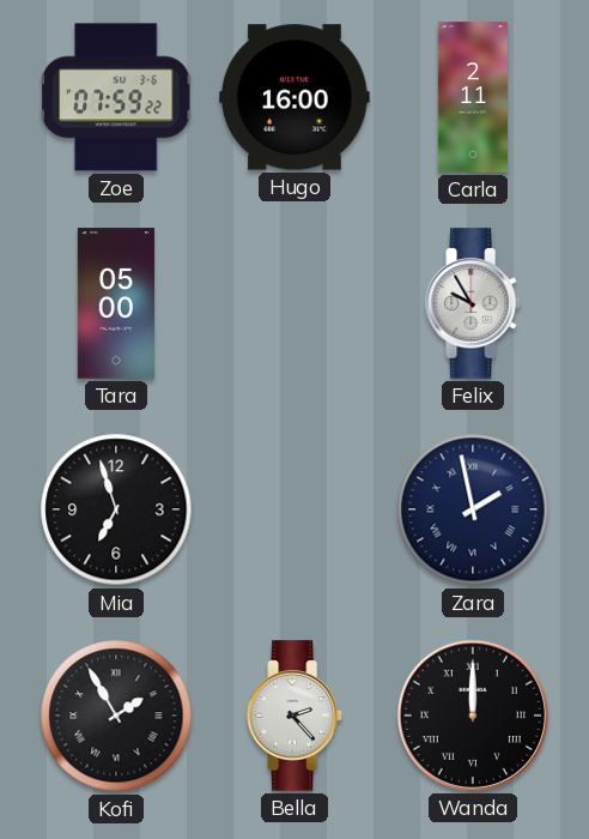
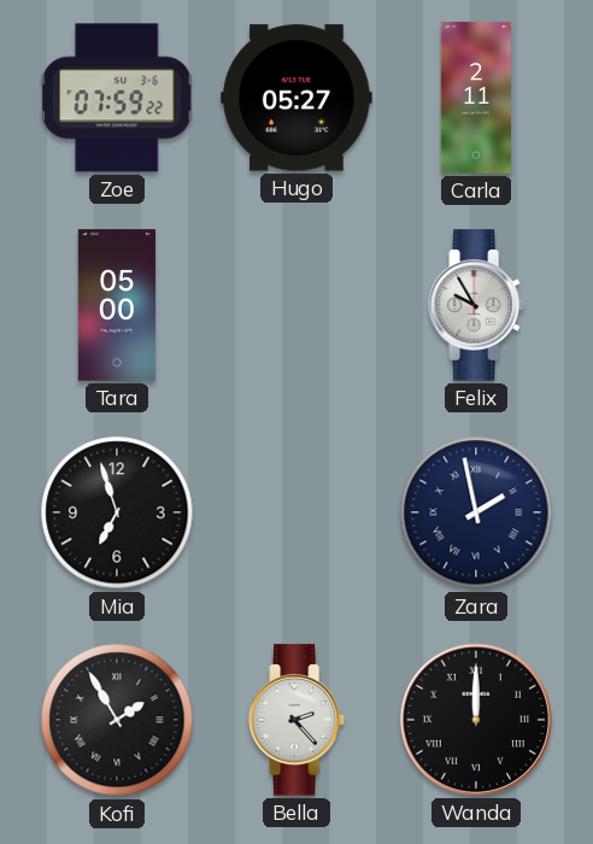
Hugo: 16:00 -> 05:27
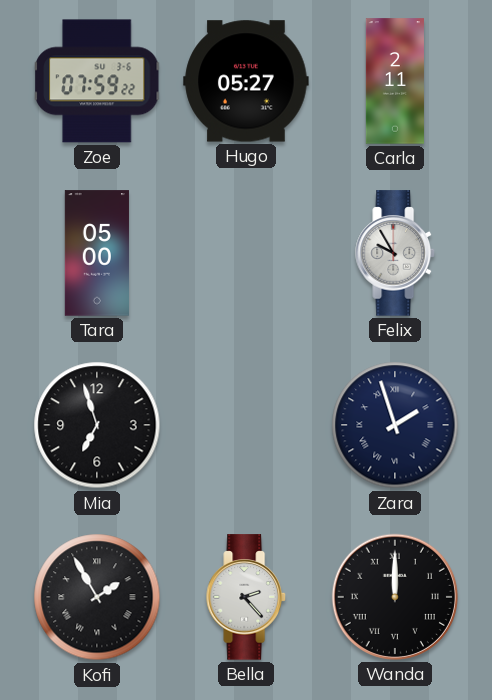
Zara: 1:58 -> 1:57
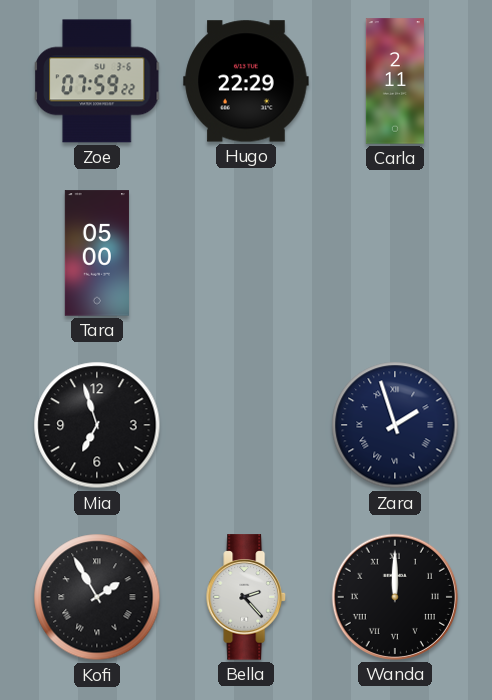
Hugo: 05:27 -> 22:29
Felix: 9:55 -> none
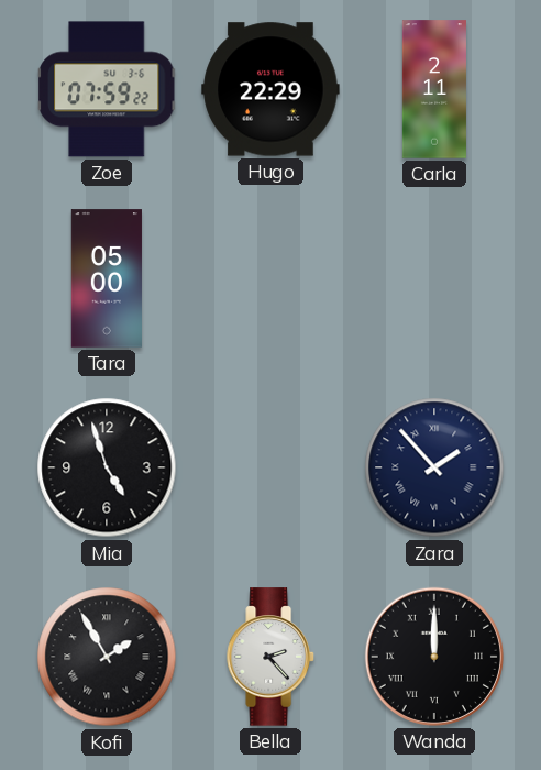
Mia: 6:57 -> 4:57
Zara: 1:57 -> 1:53
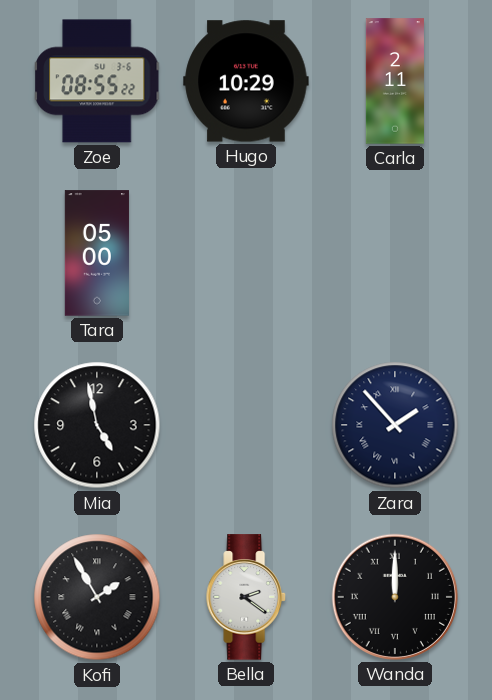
Zoe: 07:59 -> 08:55
Hugo: 22:29 -> 10:29
Mia: 4:57 -> 4:58
Bella: 2:23 -> 2:21
